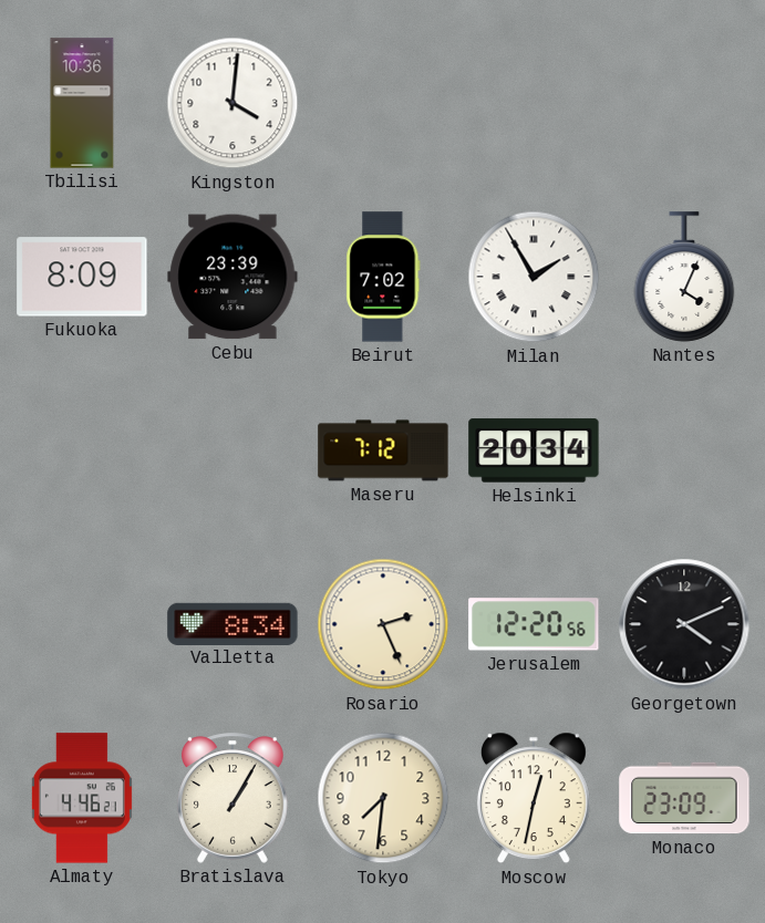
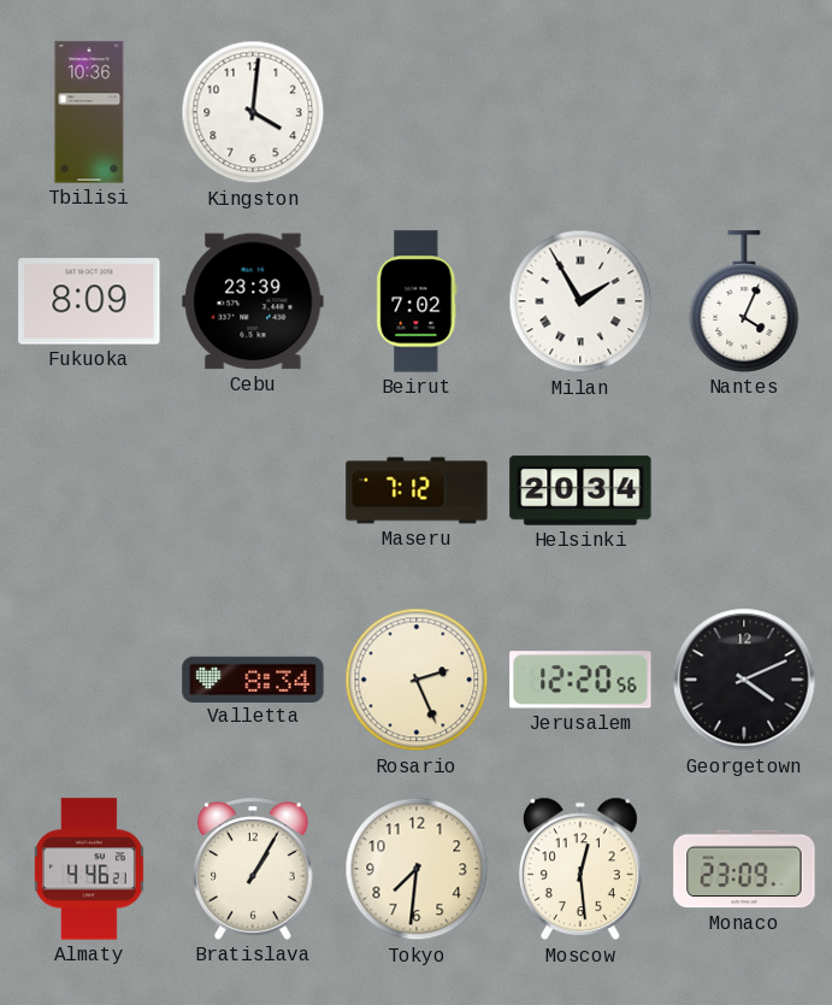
Moscow: 12:32 -> 12:29
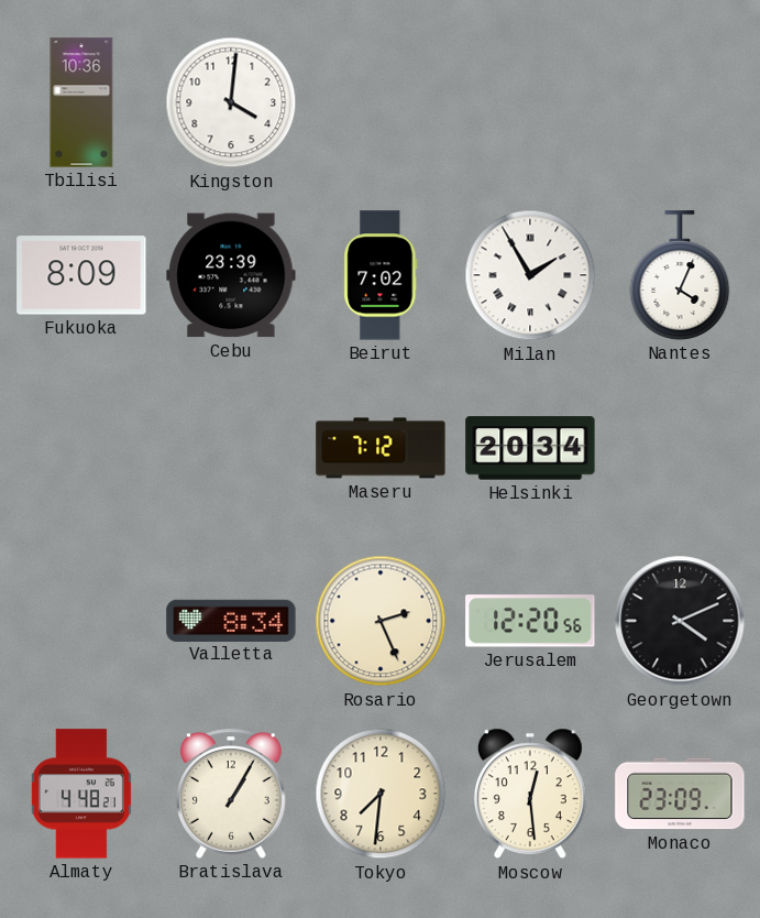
Almaty: 4:46 -> 4:48
